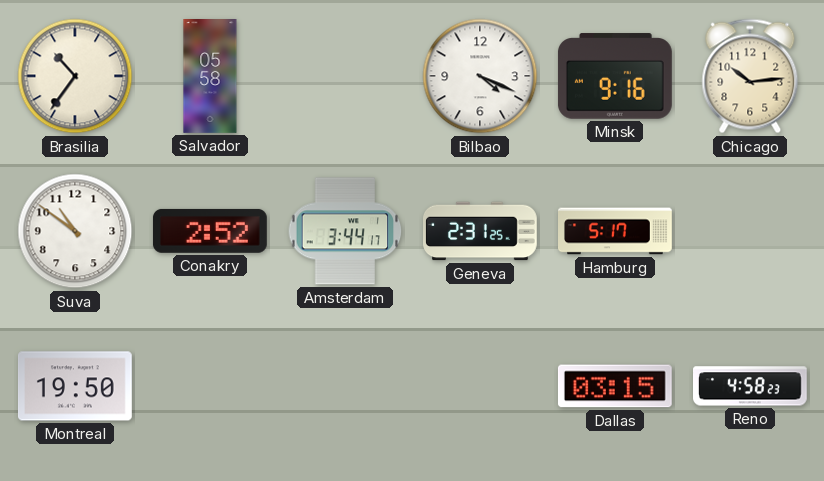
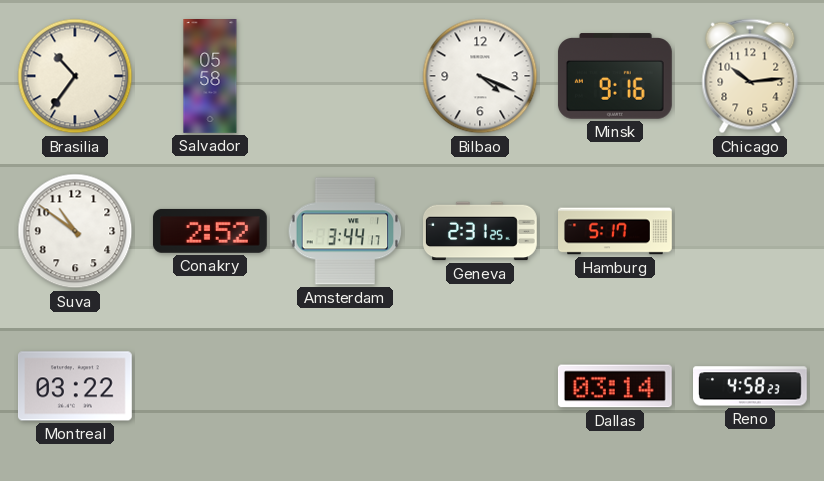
Montreal: 19:50 -> 03:22
Dallas: 03:15 -> 03:14
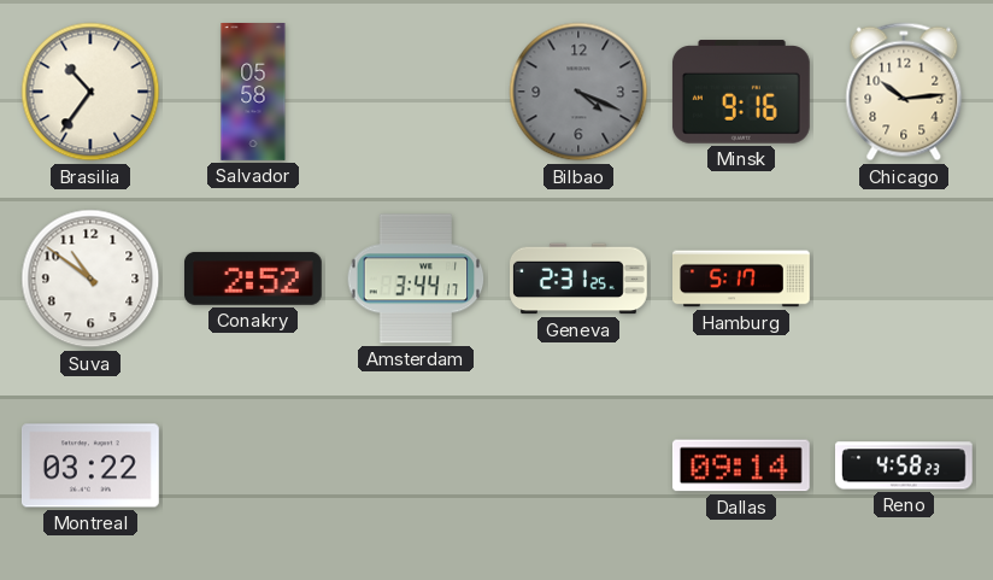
Bilbao dial: white -> grey
Dallas: 03:14 -> 09:14
